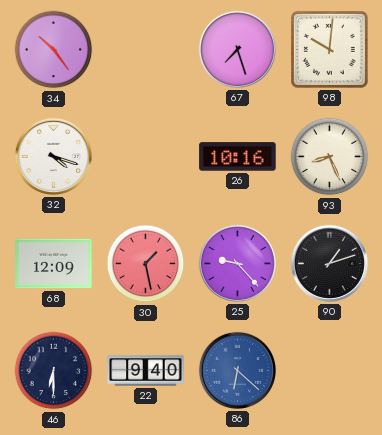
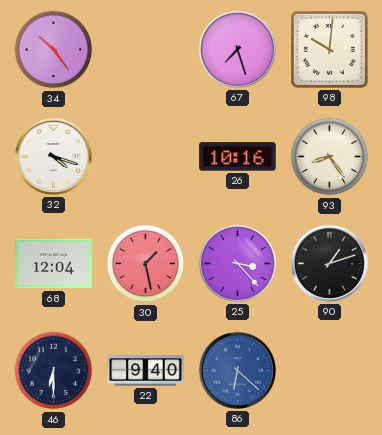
93: 8:26 -> 8:24
68: 12:09 -> 12:04
25: 9:23 -> 3:23
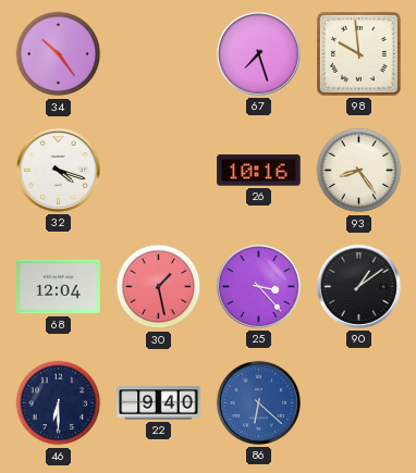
98: 10:01 -> 9:59
90: 1:12 -> 1:09
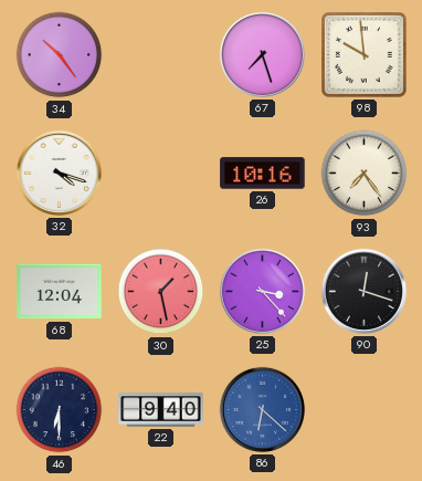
93: 8:24 -> 7:24
90: 1:09 -> 12:18
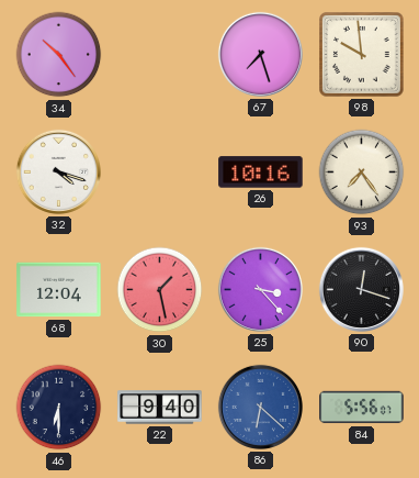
84: none -> 5:56
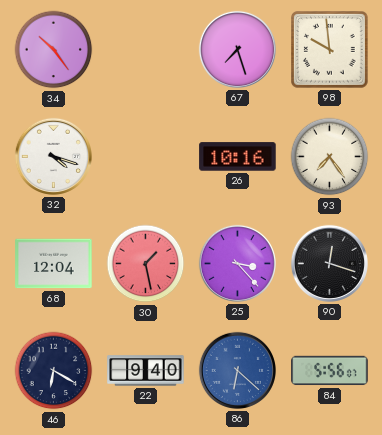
46: 6:30 -> 6:20
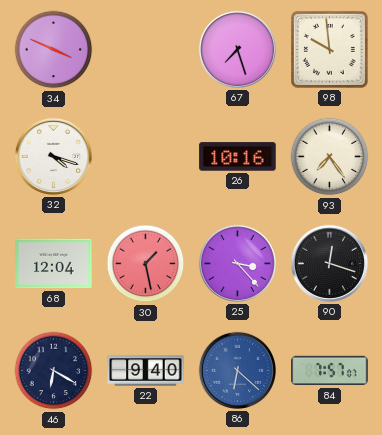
34: 10:24 -> 3:49
84: 5:56 -> 7:57
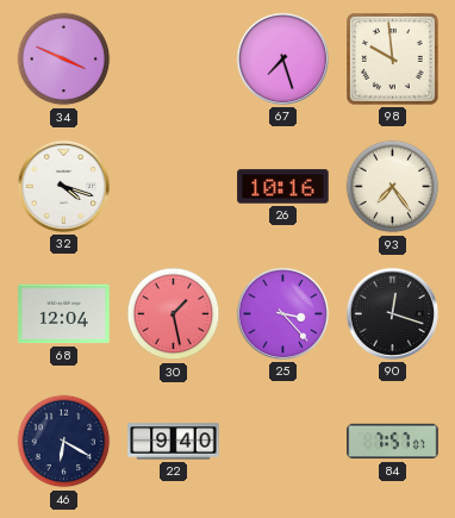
86: 6:22 -> none
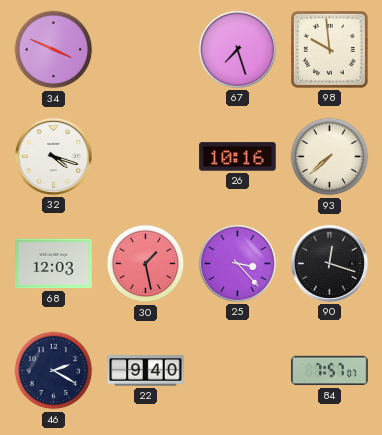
93: 7:24 -> 7:38
68: 12:04 -> 12:03
46: 6:20 -> 2:20
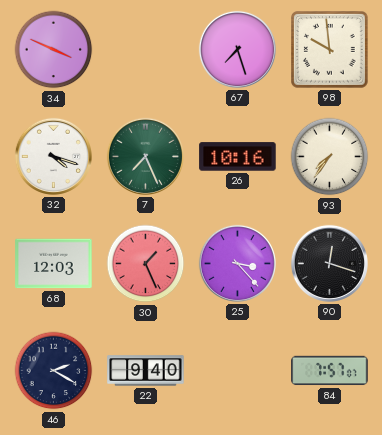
7: none -> 7:26
93: 7:38 -> 7:36
30: 1:28 -> 1:26
